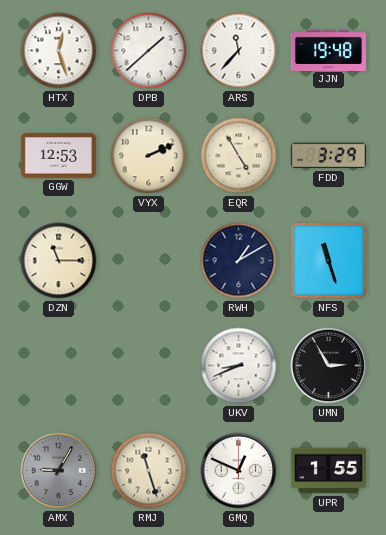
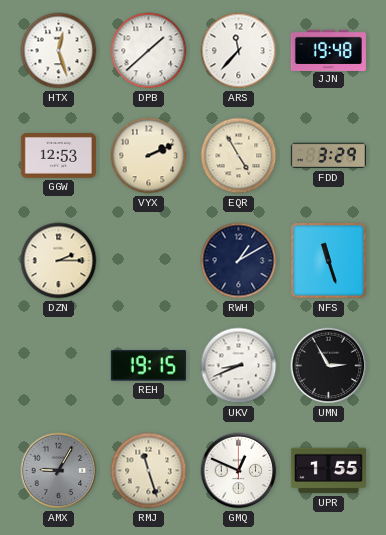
DZN: 11:15 -> 2:15
REH: none -> 19:15
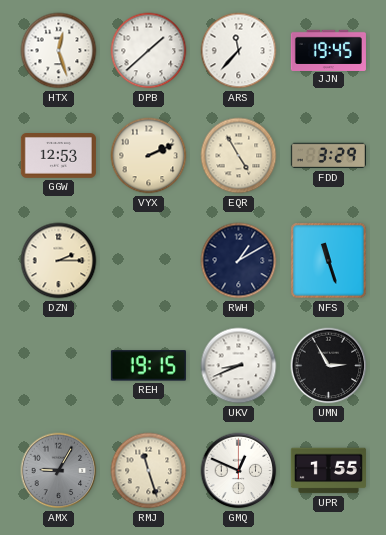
JJN: 19:48 -> 19:45
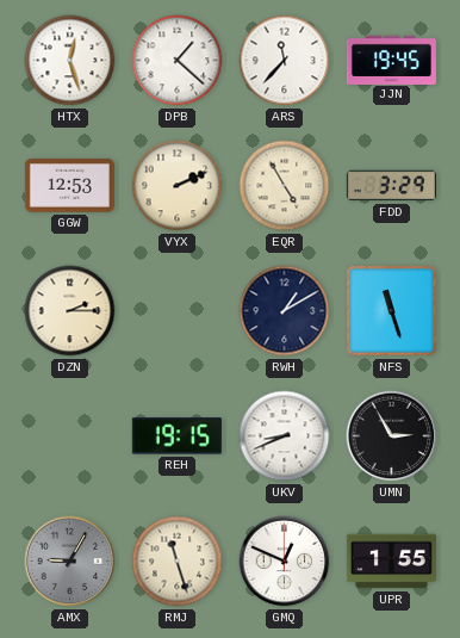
DPB: 1:38 -> 1:22
